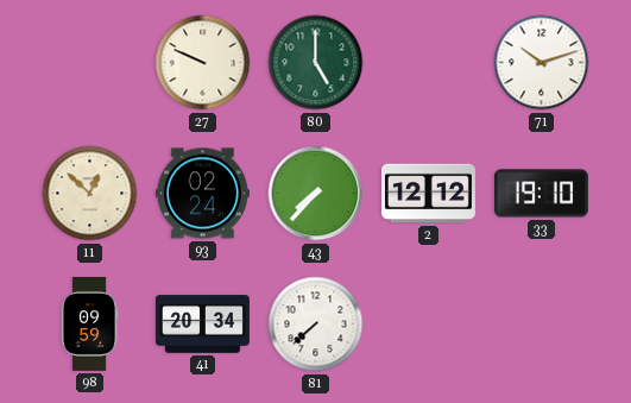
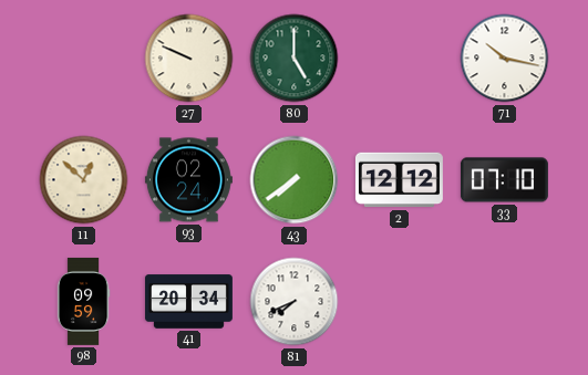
71: 10:12 -> 10:17
43: 7:37 -> 7:39
33: 19:10 -> 07:10
81: 7:38 -> 7:41
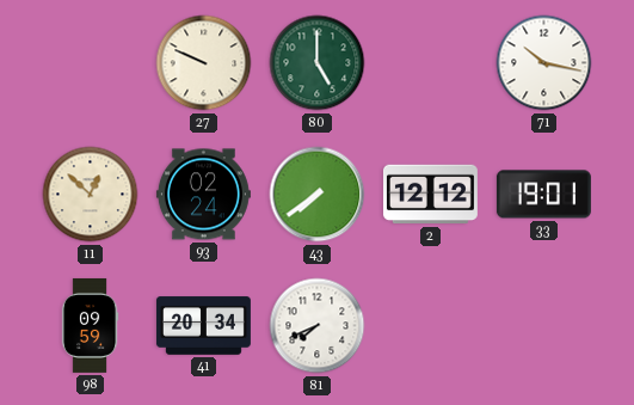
33: 07:10 -> 19:01
